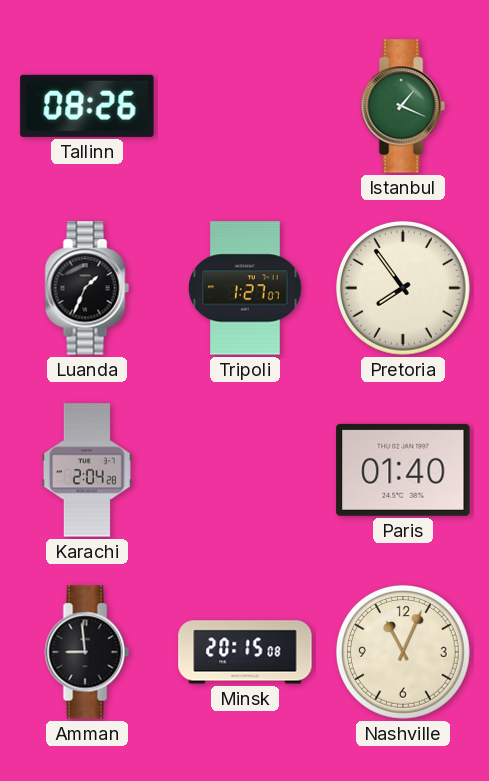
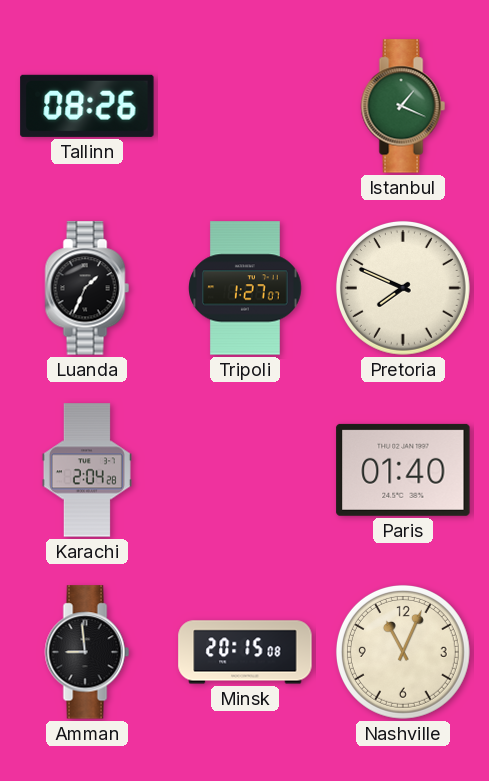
Pretoria: 7:54 -> 7:49
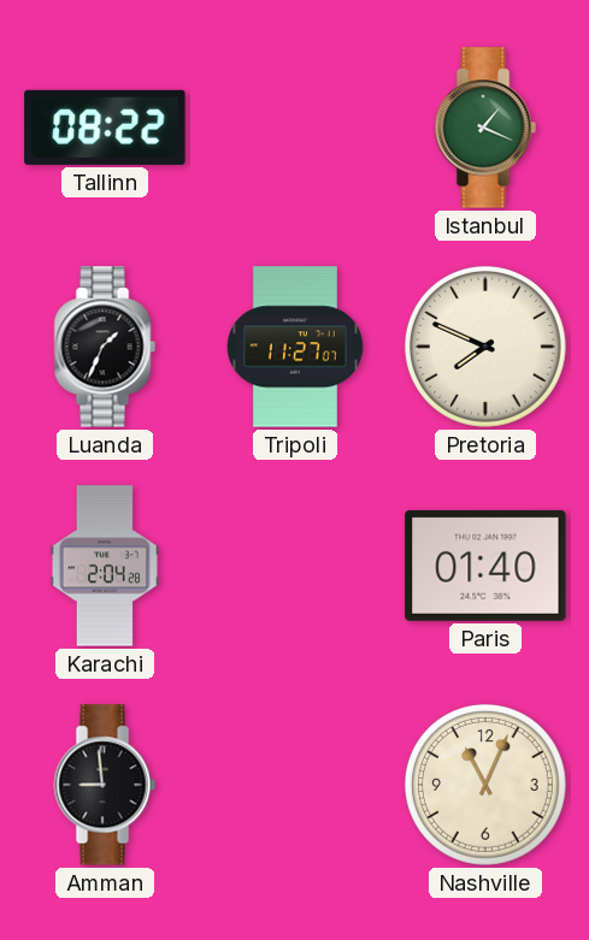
Tallinn: 08:26 -> 08:22
Tripoli: 1:27 -> 11:27
Minsk: 20:15 -> none
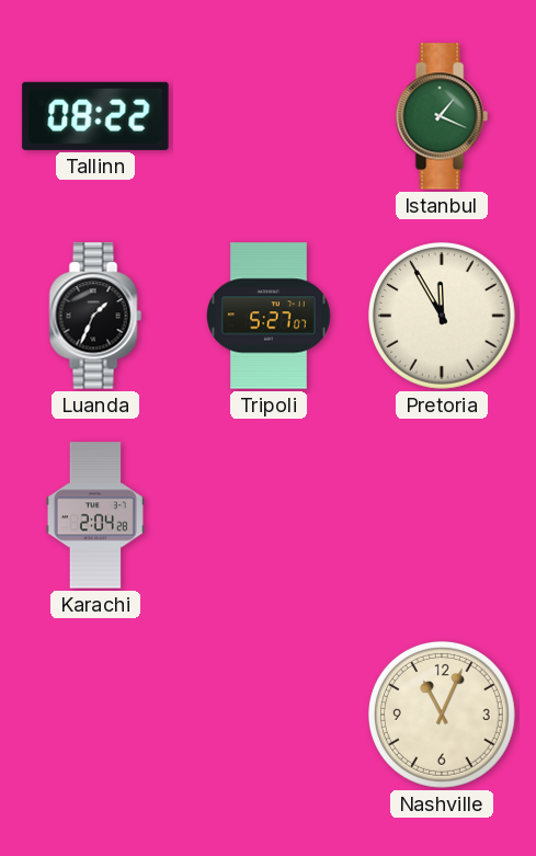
Tripoli: 11:27 -> 5:27
Pretoria: 7:49 -> 11:55
Paris: 01:40 -> none
Amman: 8:59 -> none
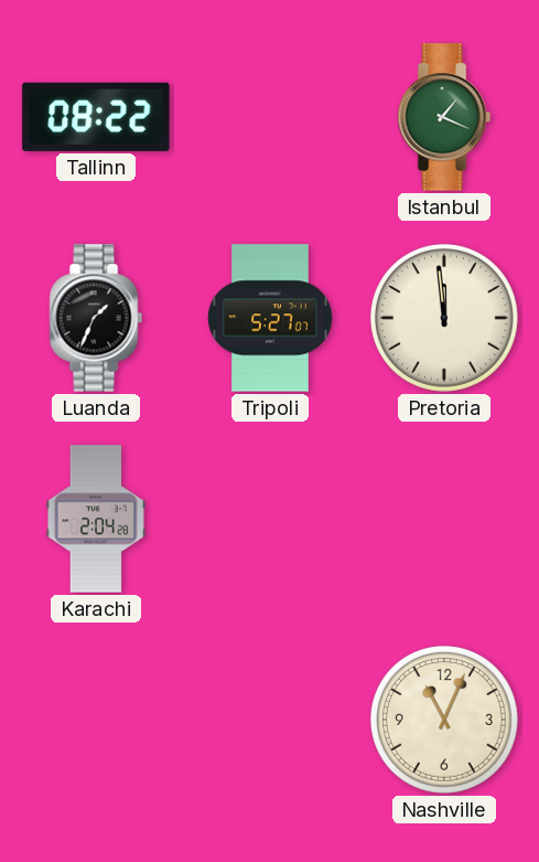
Pretoria: 11:55 -> 11:59
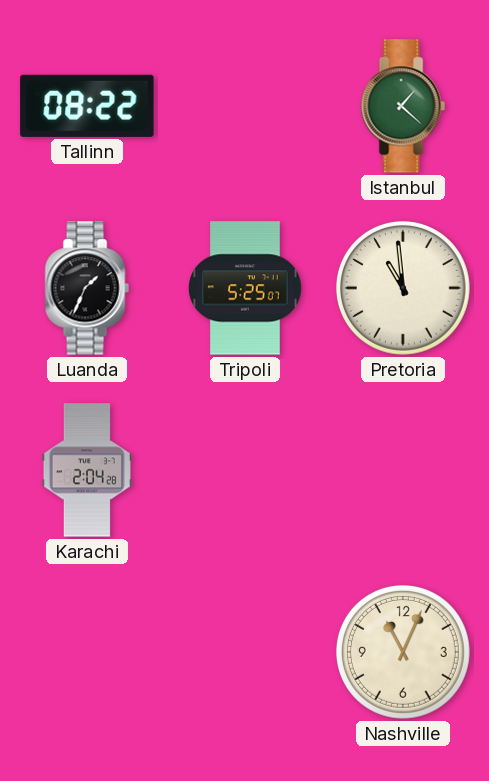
Istanbul: 1:19 -> 1:22
Tripoli: 5:27 -> 5:25
Pretoria: 11:59 -> 10:59
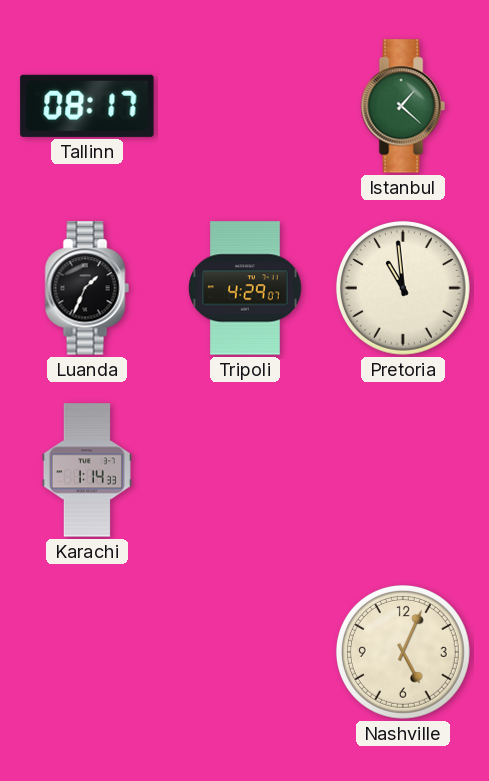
Tallinn: 08:22 -> 08:17
Tripoli: 5:25 -> 4:29
Karachi: 2:04 -> 1:14
Nashville: 11:04 -> 5:04
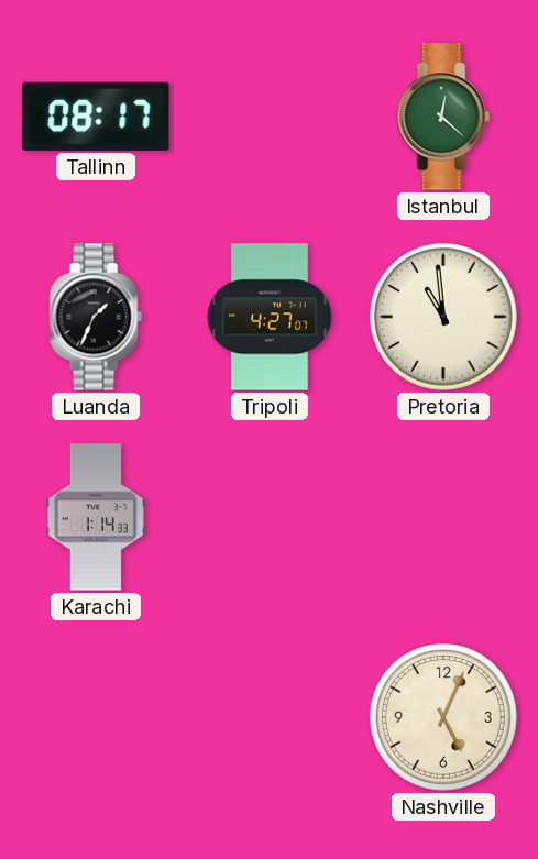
Istanbul: 1:22 -> 12:22
Tripoli: 4:29 -> 4:27
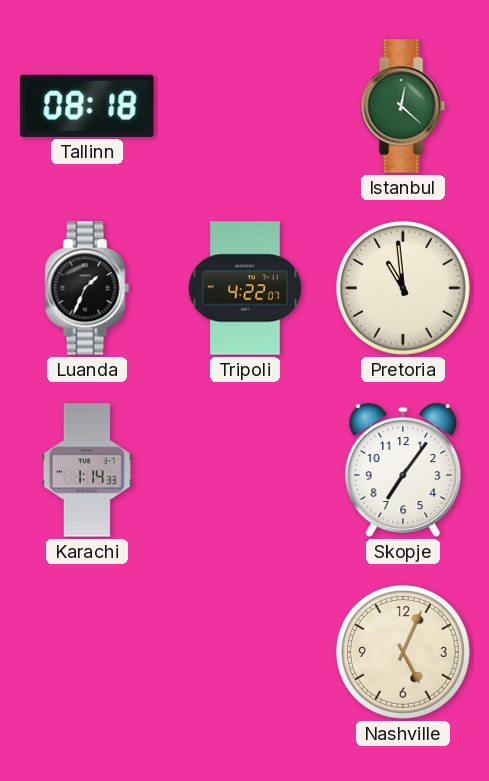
Tallinn: 08:17 -> 08:18
Tripoli: 4:27 -> 4:22
Skopje: none -> 7:06
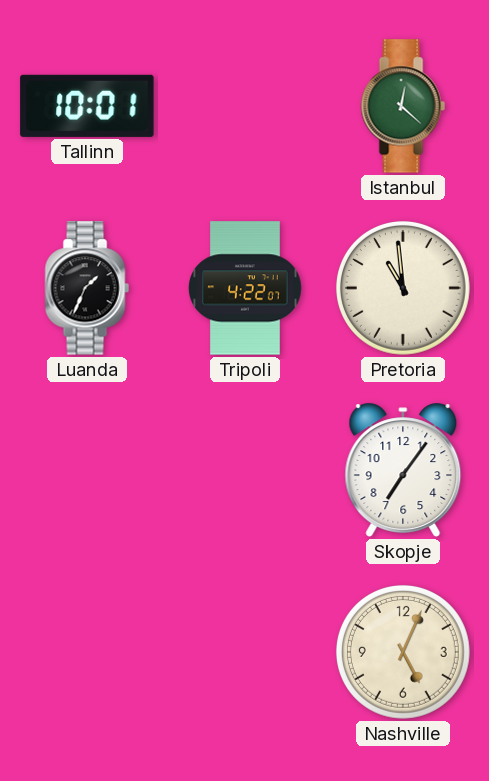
Tallinn: 08:18 -> 10:01
Karachi: 1:14 -> none
